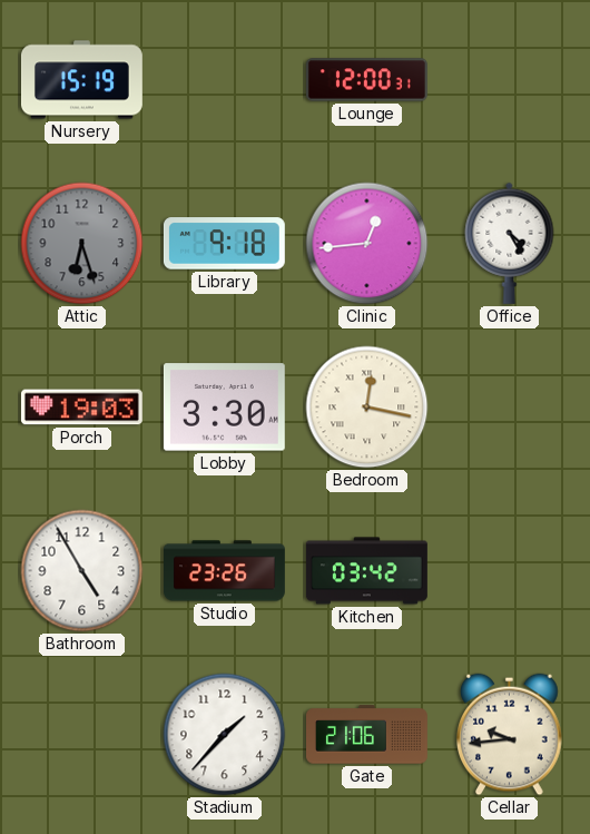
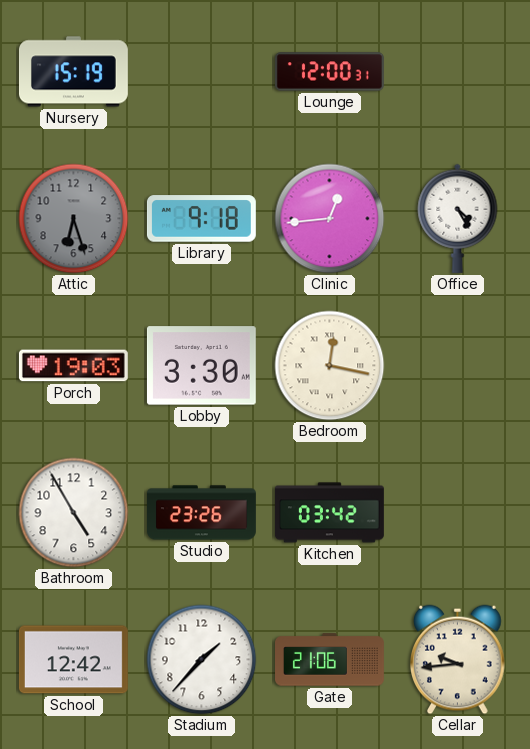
School: none -> 12:42
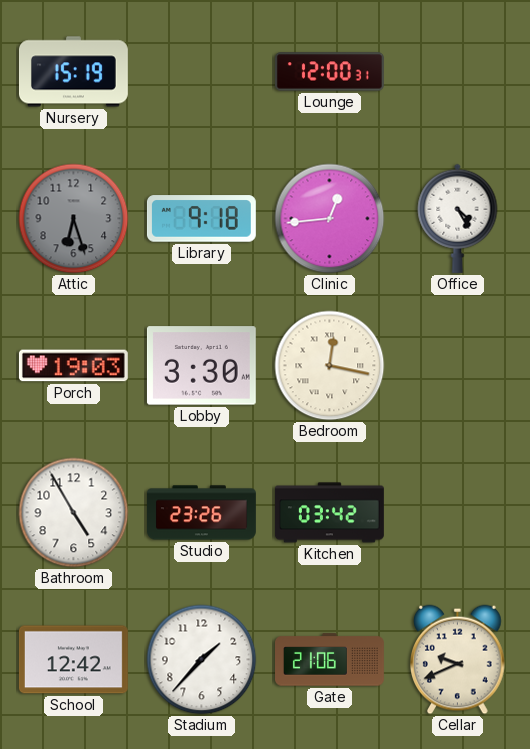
Cellar: 9:44 -> 9:41
